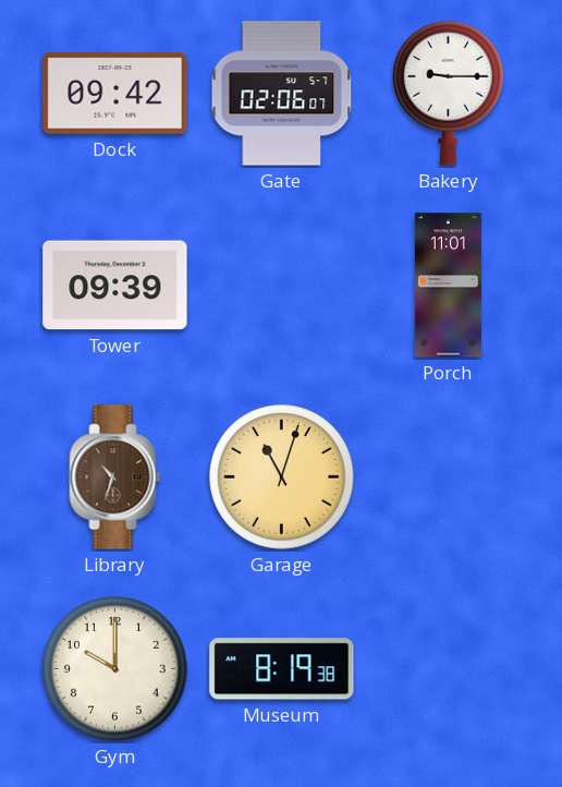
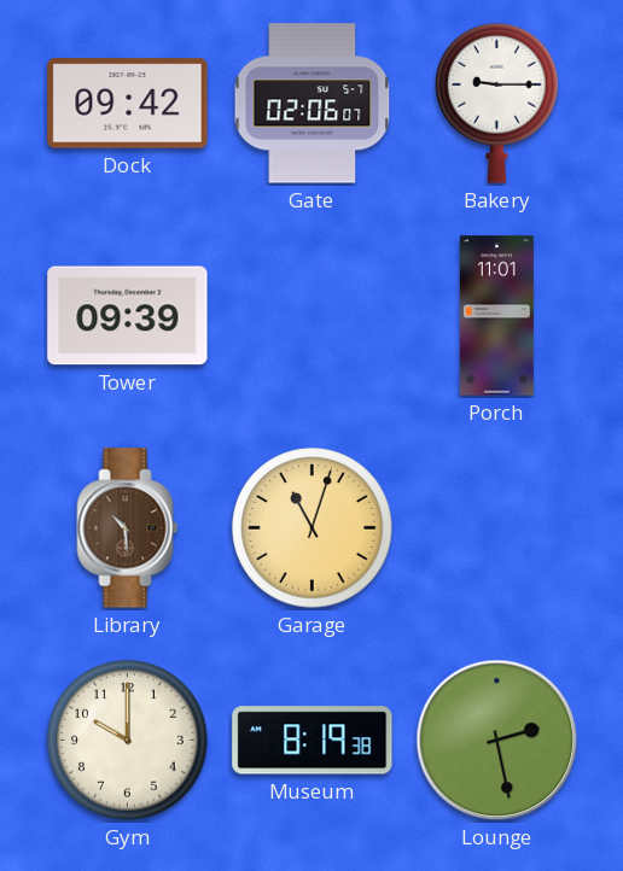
Library: 10:33 -> 10:29
Lounge: none -> 2:28
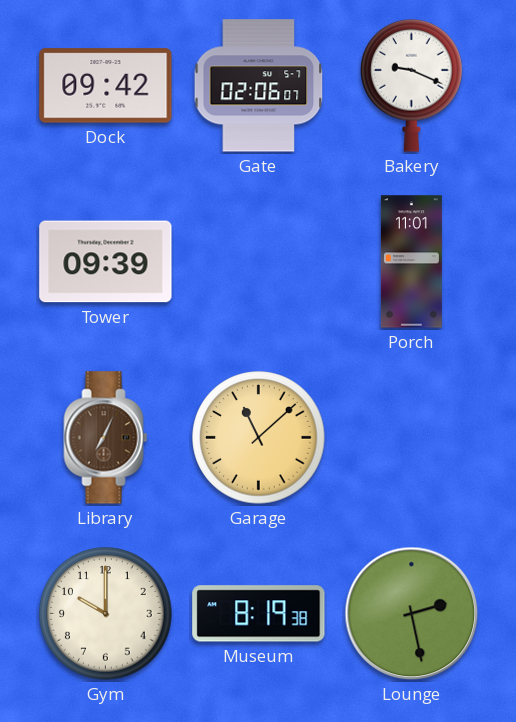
Bakery: 9:15 -> 9:19
Library: 10:29 -> 7:04
Garage: 11:03 -> 11:08
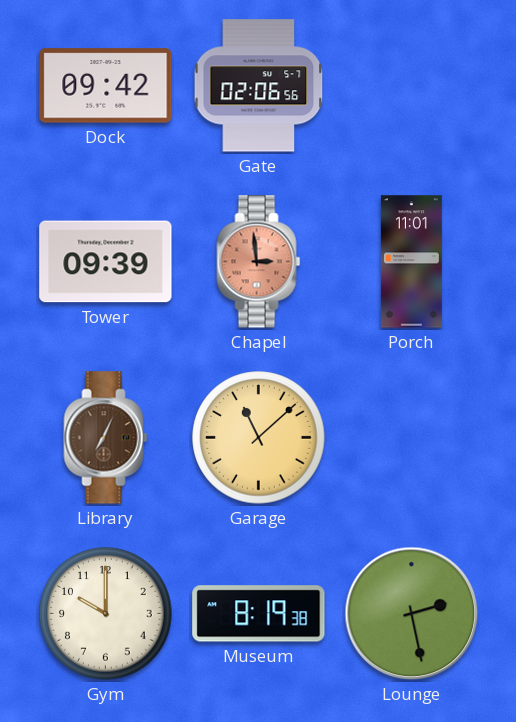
Gate: 02:06:07 -> 02:06:56
Bakery: 9:19 -> none
Chapel: none -> 2:59
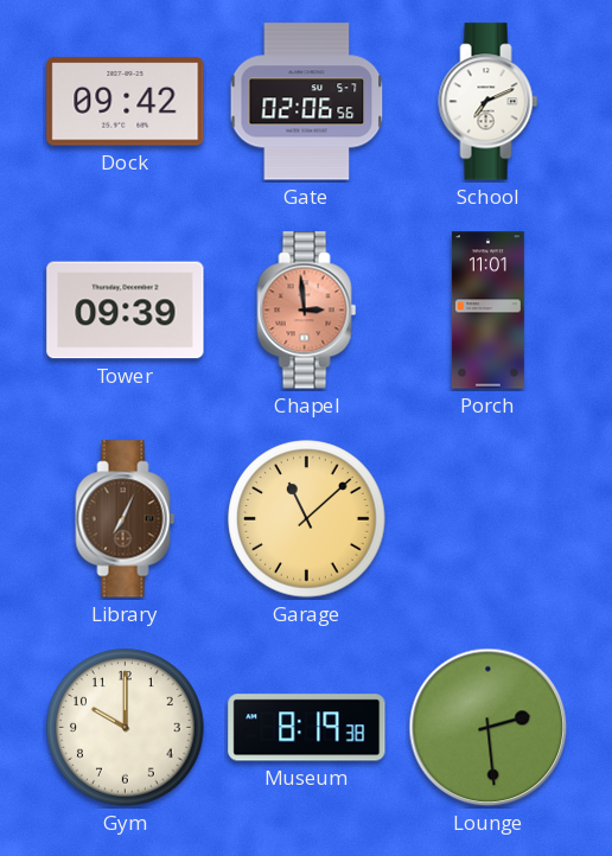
School: none -> 7:11
Lounge: 2:28 -> 2:29
